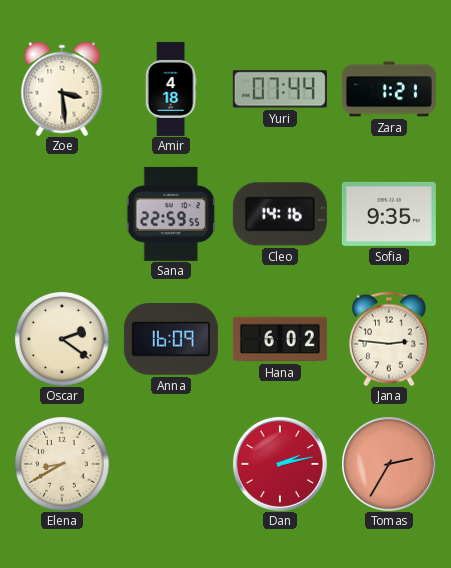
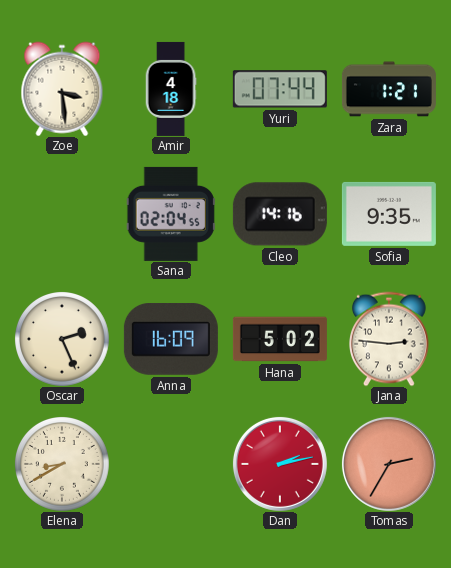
Sana: 22:59 -> 02:04
Oscar: 2:21 -> 2:26
Hana: 6:02 -> 5:02
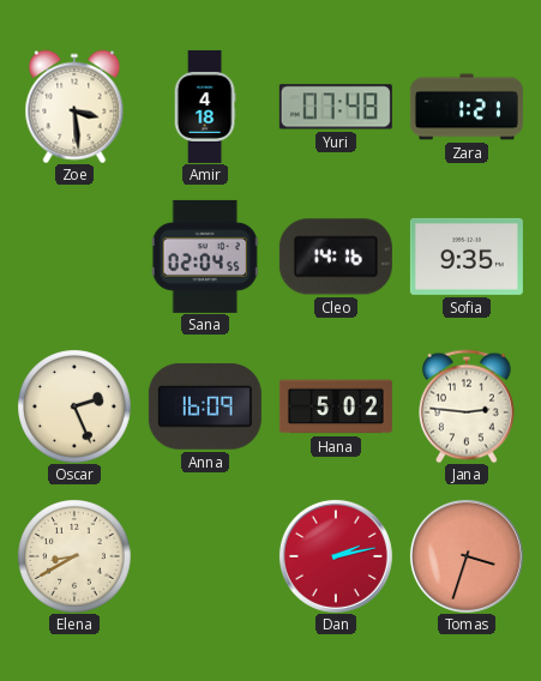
Yuri: 07:44 -> 07:48
Tomas: 2:35 -> 3:33
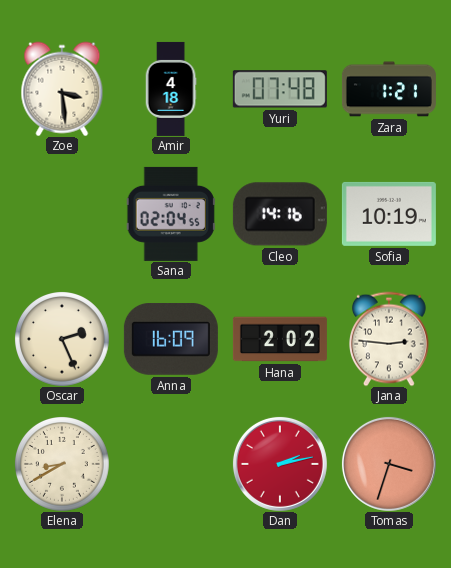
Sofia: 9:35 -> 10:19
Hana: 5:02 -> 2:02
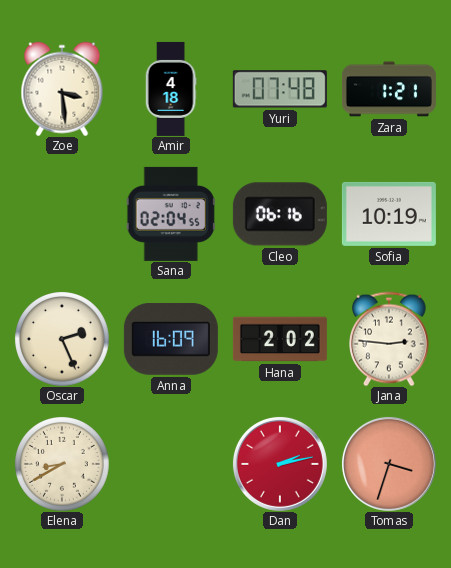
Cleo: 14:16 -> 06:16
